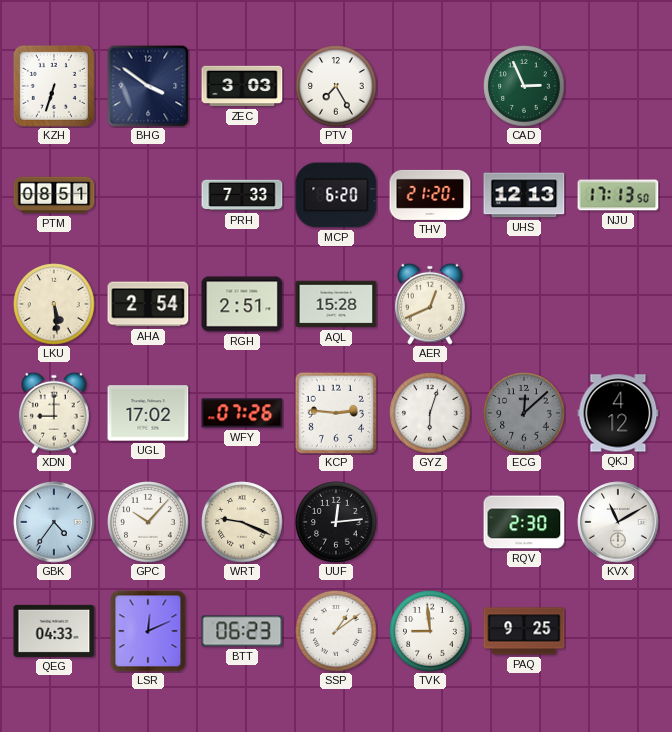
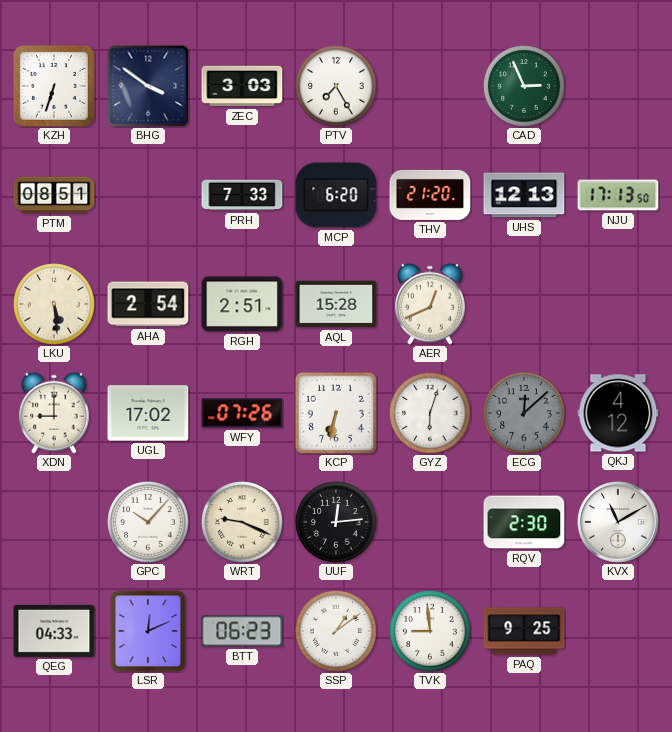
KCP: 2:46 -> 6:32
GBK: 4:36 -> none
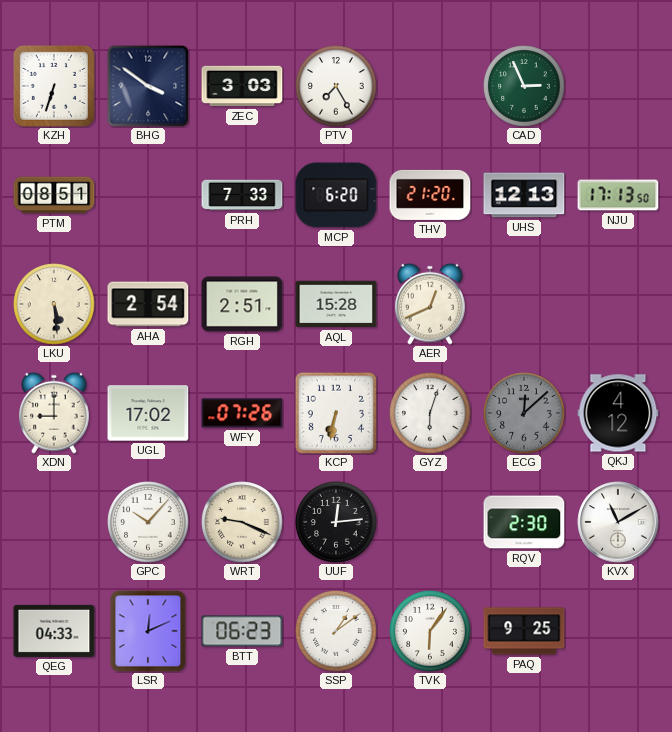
TVK: 8:59 -> 6:06
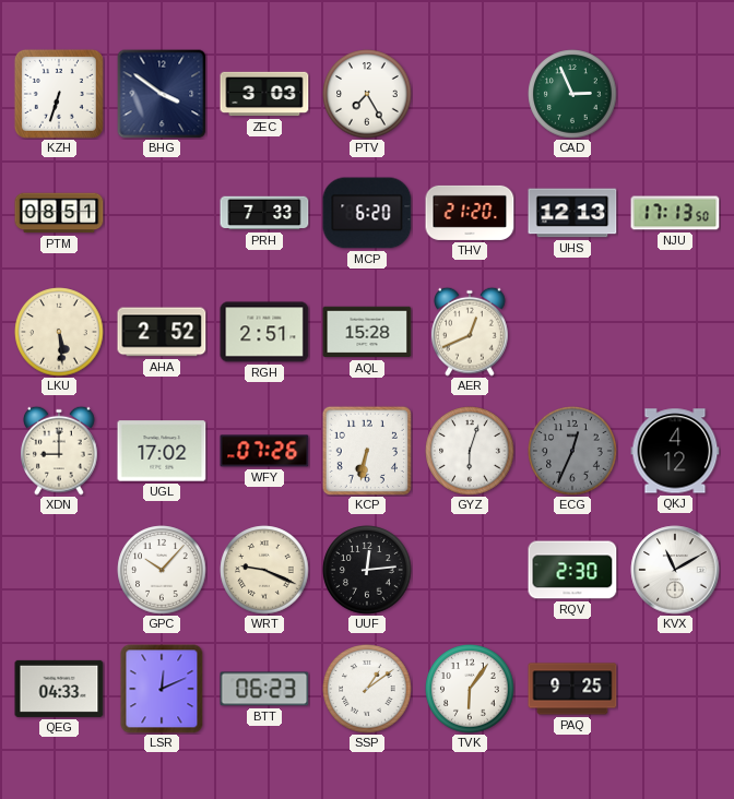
AHA: 2:54 -> 2:52
ECG: 12:08 -> 12:34
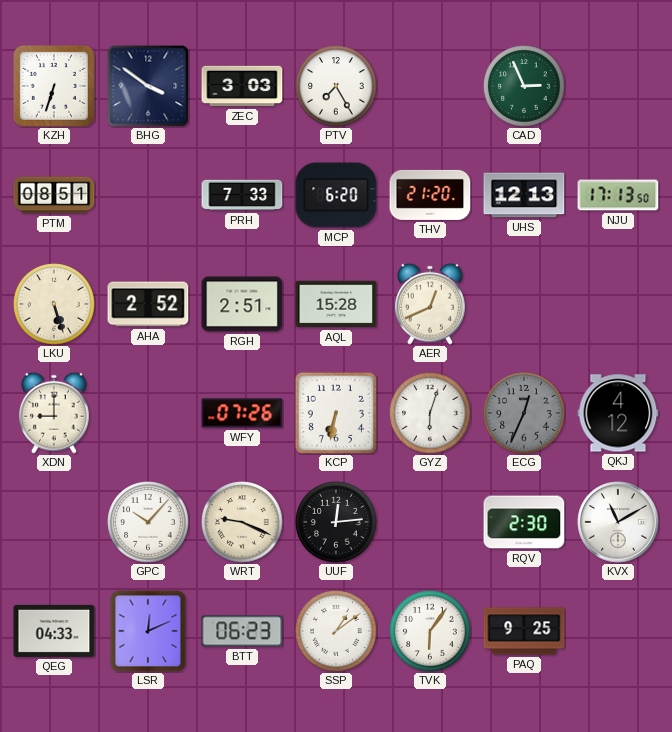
LKU: 5:29 -> 5:27
UGL: 17:02 -> none
